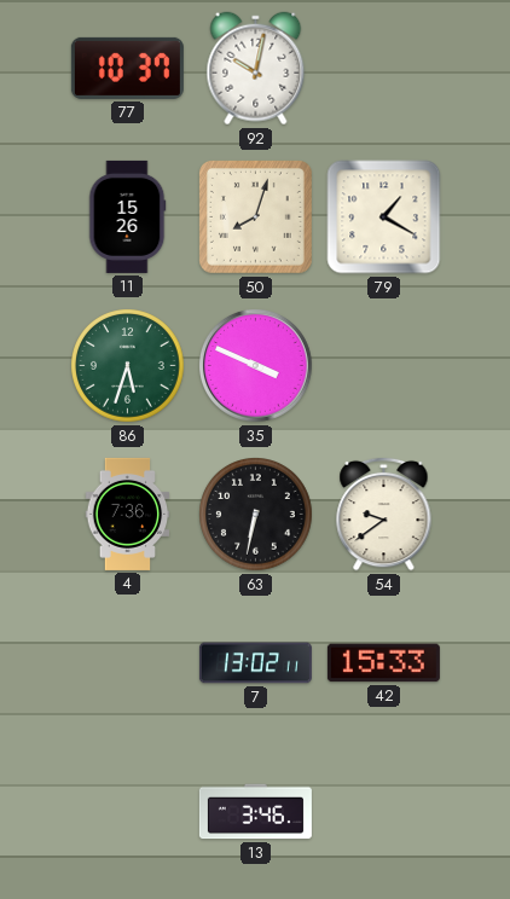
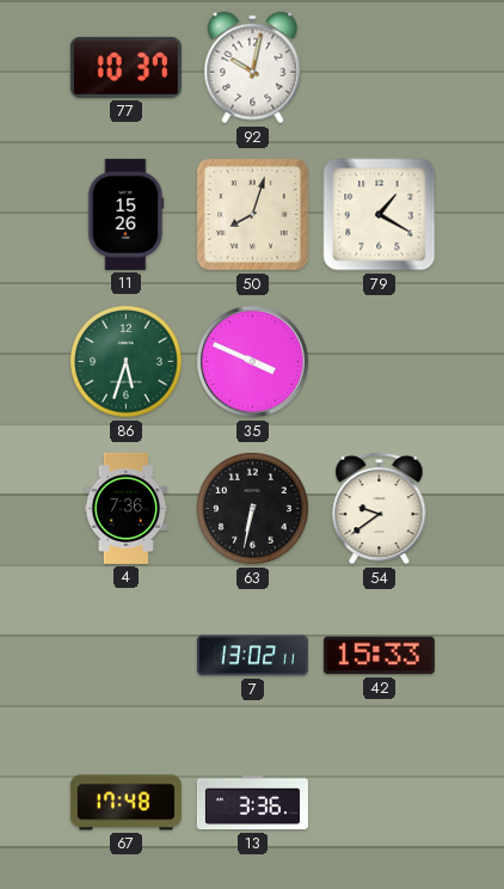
67: none -> 17:48
13: 3:46 -> 3:36
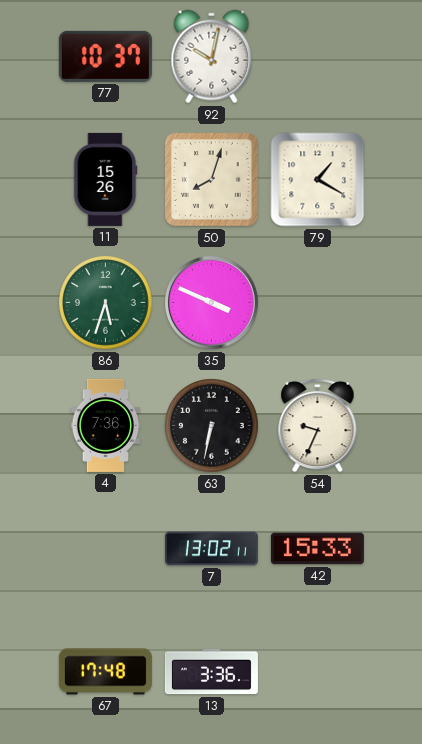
54: 9:39 -> 9:34
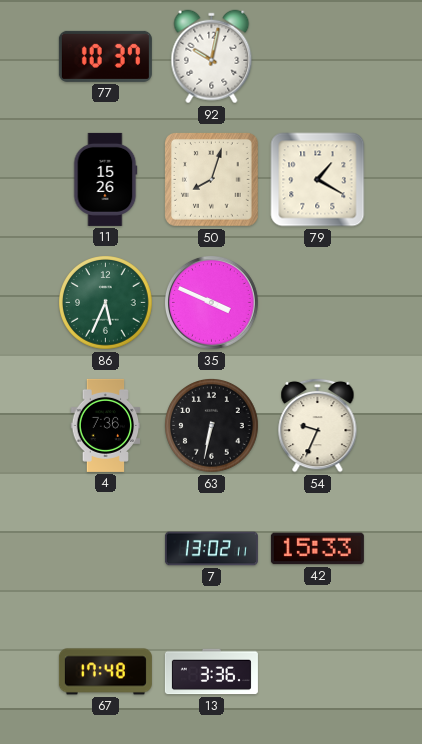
86: 5:33 -> 5:34
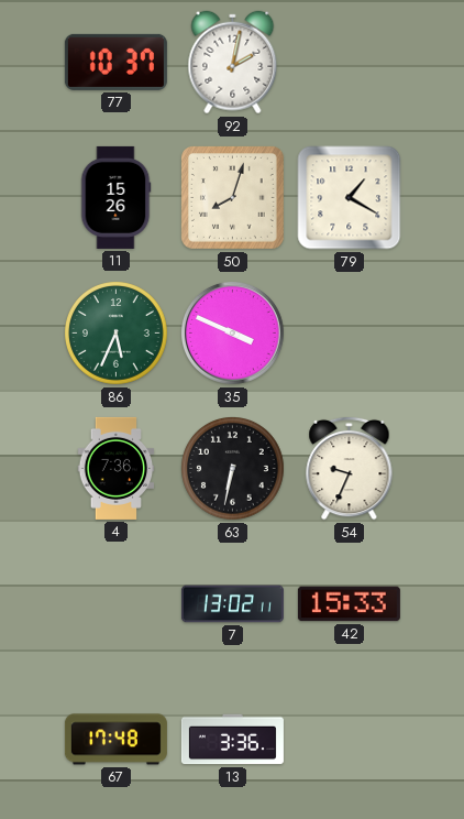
92: 10:02 -> 2:02
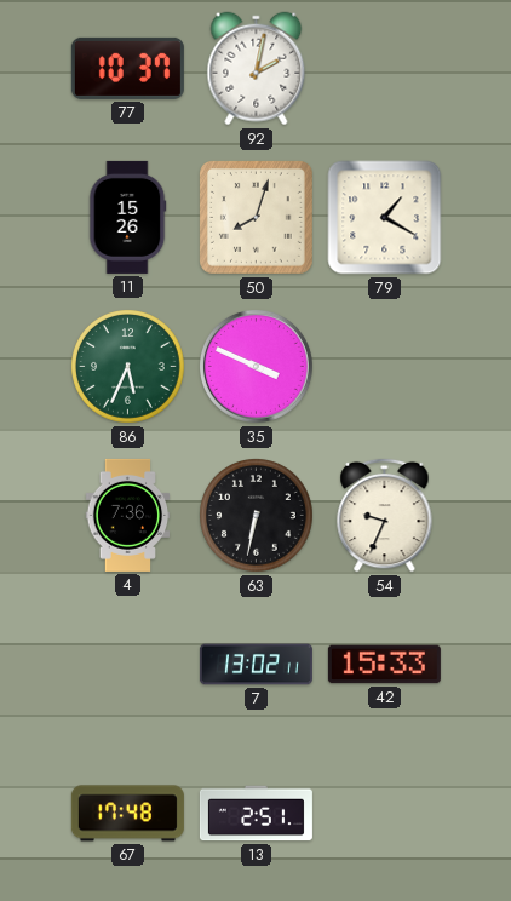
13: 3:36 -> 2:51
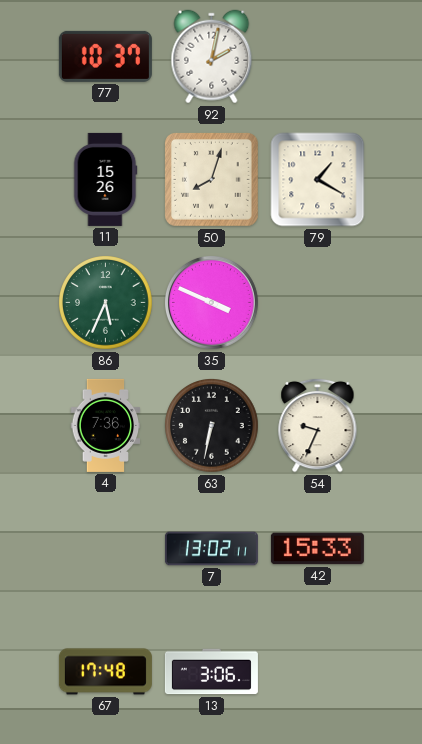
13: 2:51 -> 3:06
